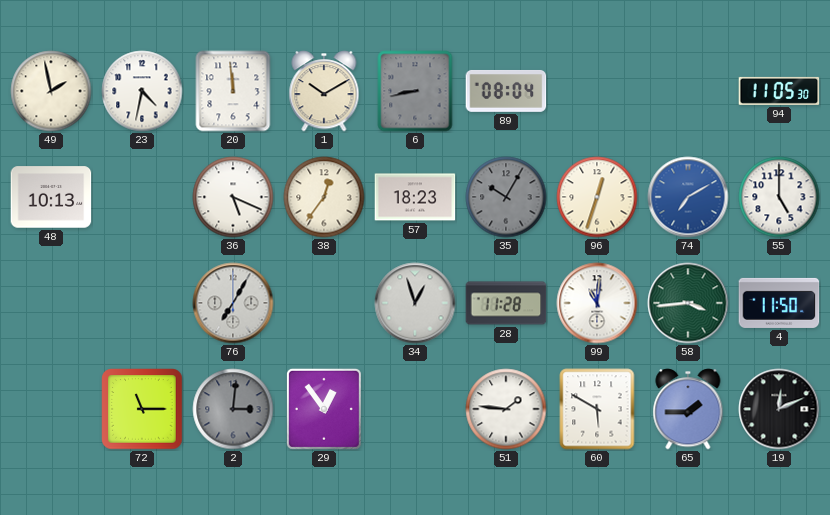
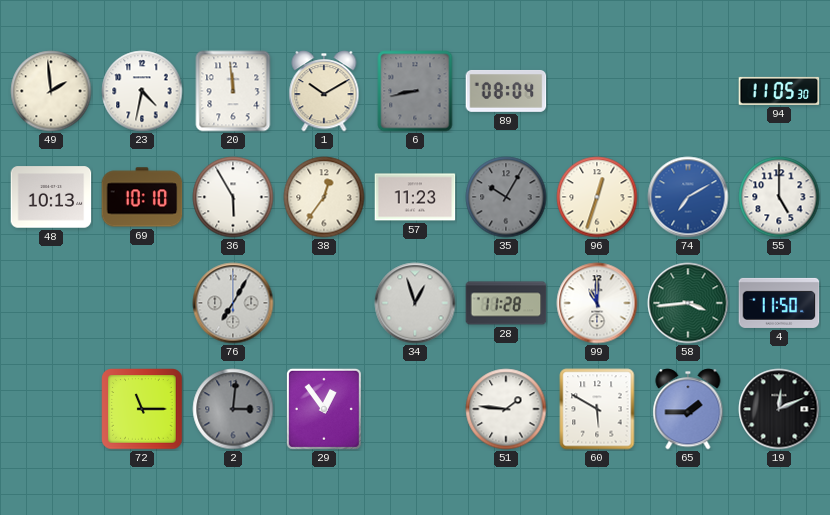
49: 1:58 -> 1:59
69: none -> 10:10
36: 5:19 -> 5:55
57: 18:23 -> 11:23
99: 11:01 -> 11:00
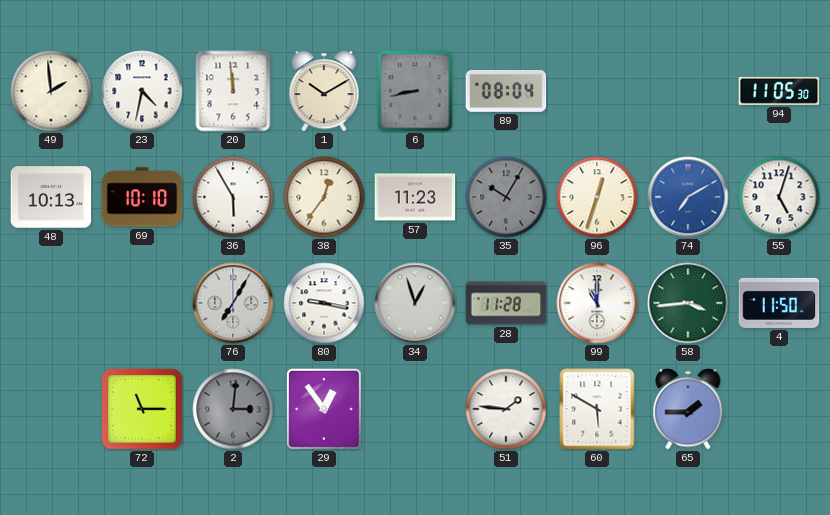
55: 5:00 -> 5:03
80: none -> 9:17
19: 12:11 -> none
